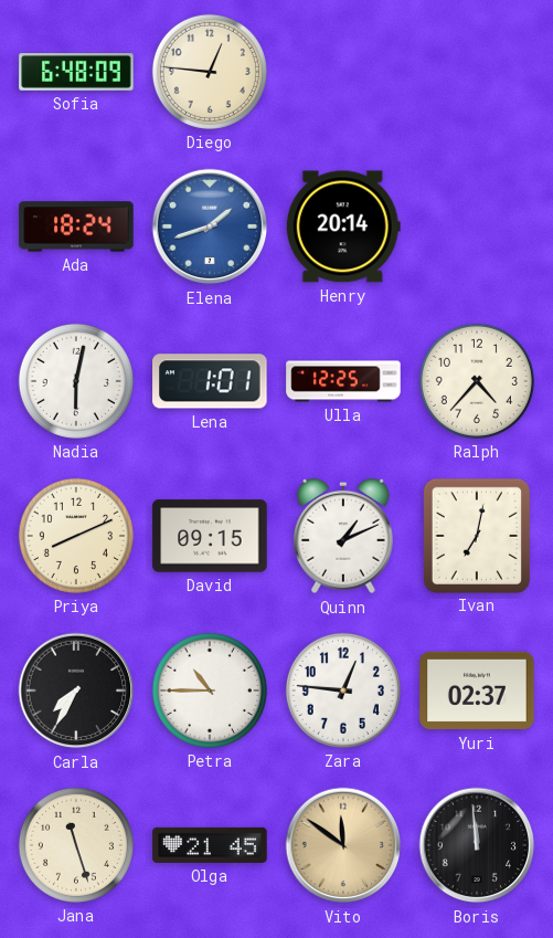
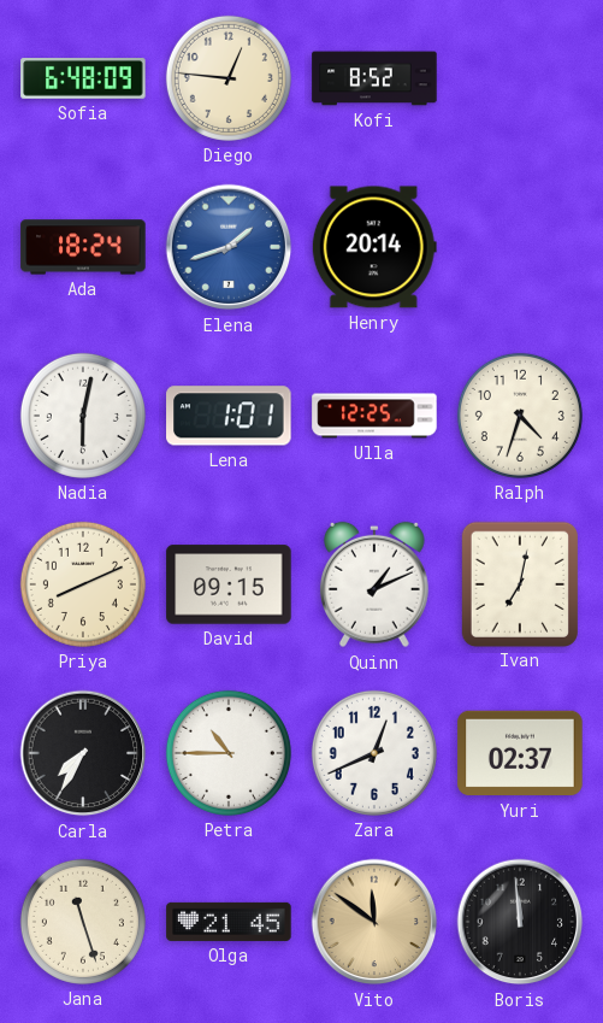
Kofi: none -> 8:52
Ralph: 4:37 -> 4:33
Zara: 12:46 -> 12:41
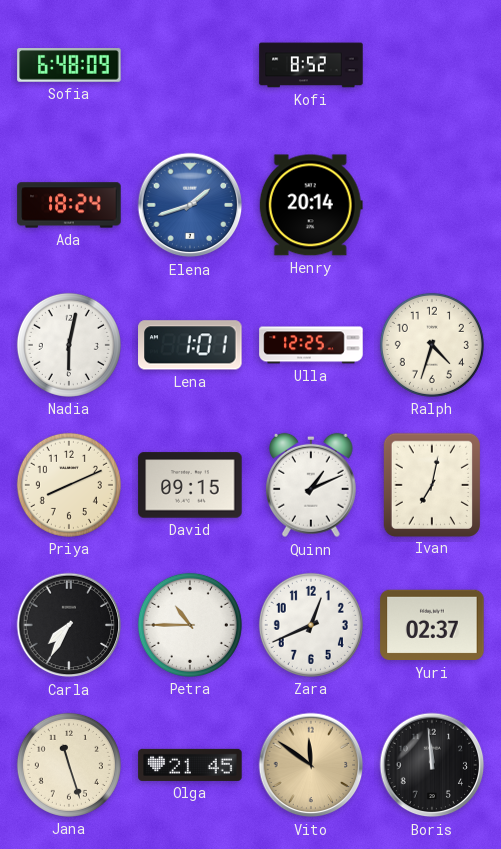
Diego: 12:46 -> none
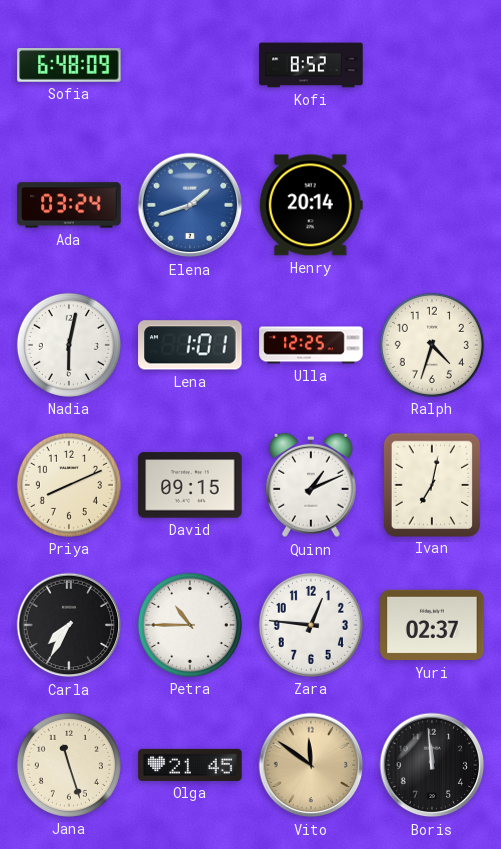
Ada: 18:24 -> 03:24
Zara: 12:41 -> 12:46
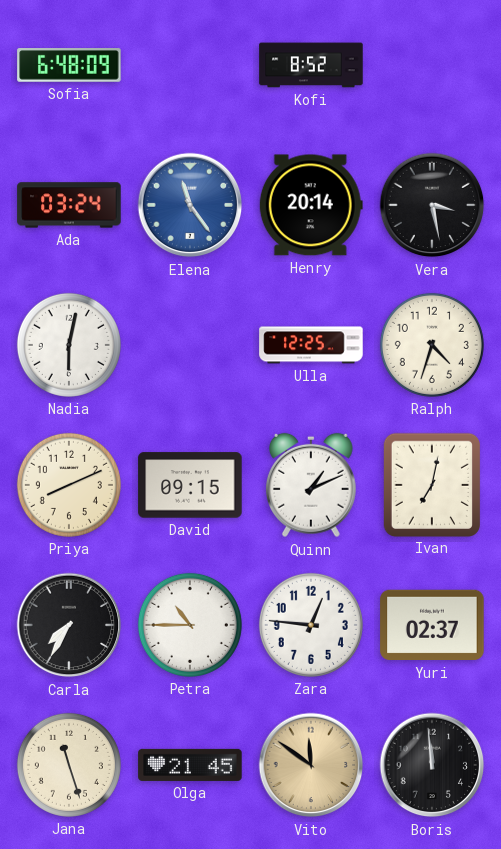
Elena: 1:42 -> 11:24
Vera: none -> 3:28
Lena: 1:01 -> none
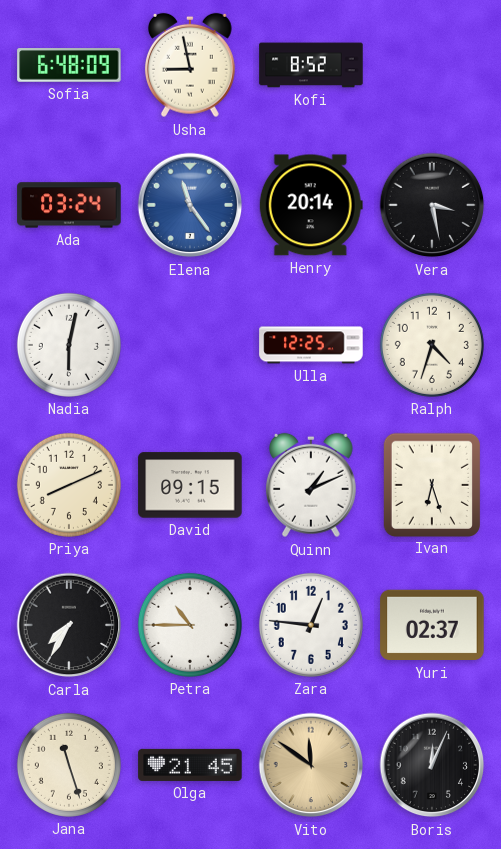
Usha: none -> 8:58
Ivan: 7:02 -> 6:27
Boris: 11:59 -> 12:04
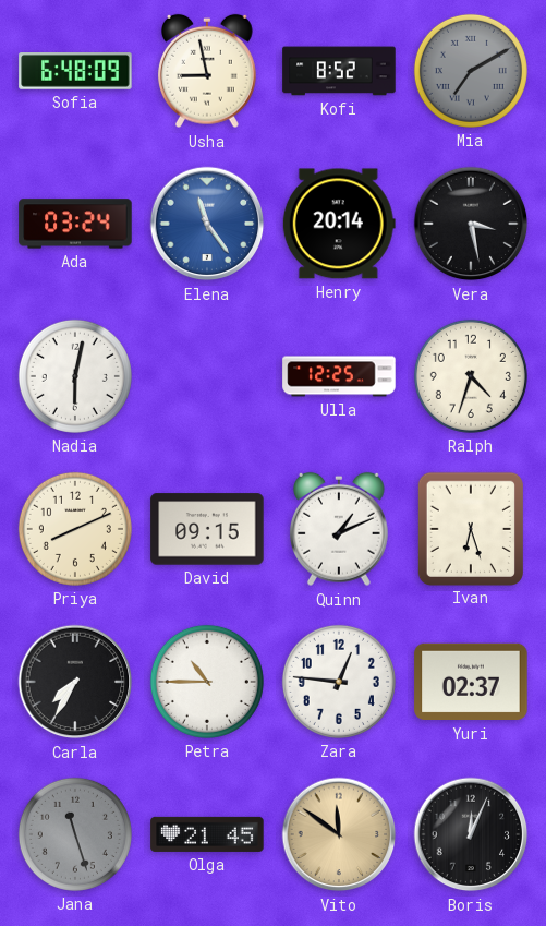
Mia: none -> 7:10
Jana dial: cream -> grey
